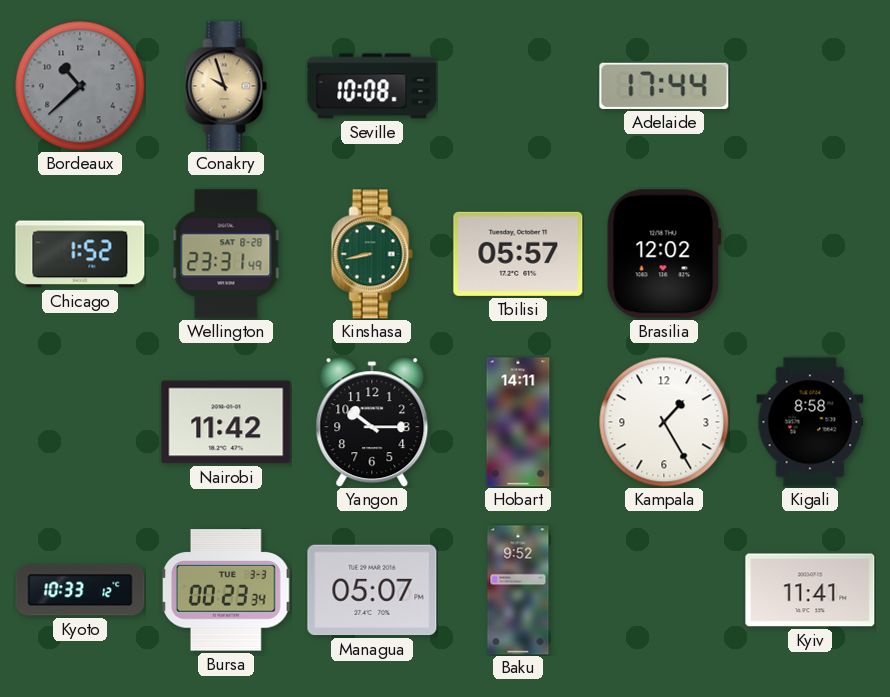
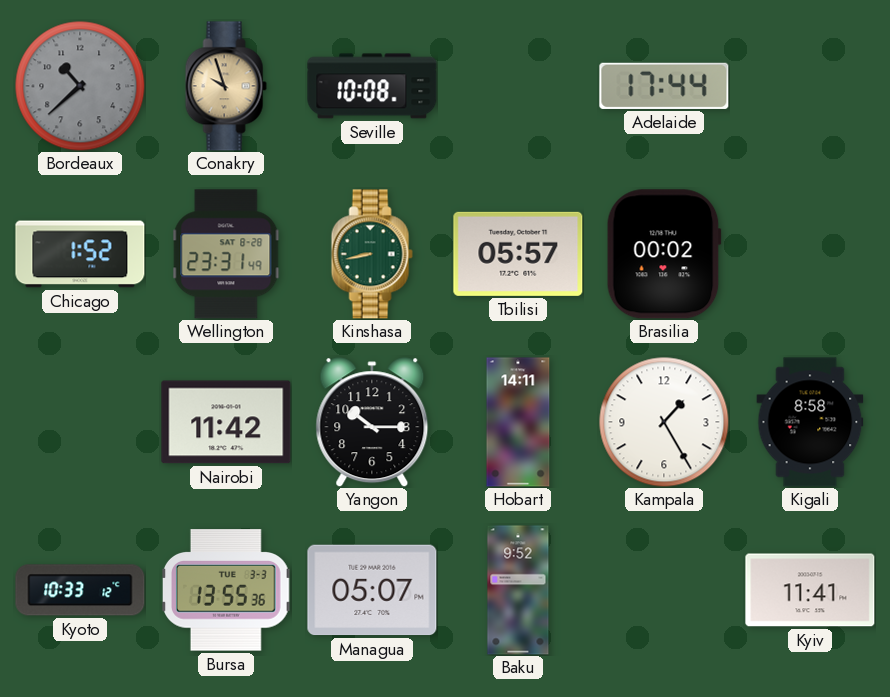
Brasilia: 12:02 -> 00:02
Bursa: 00:23 -> 13:55
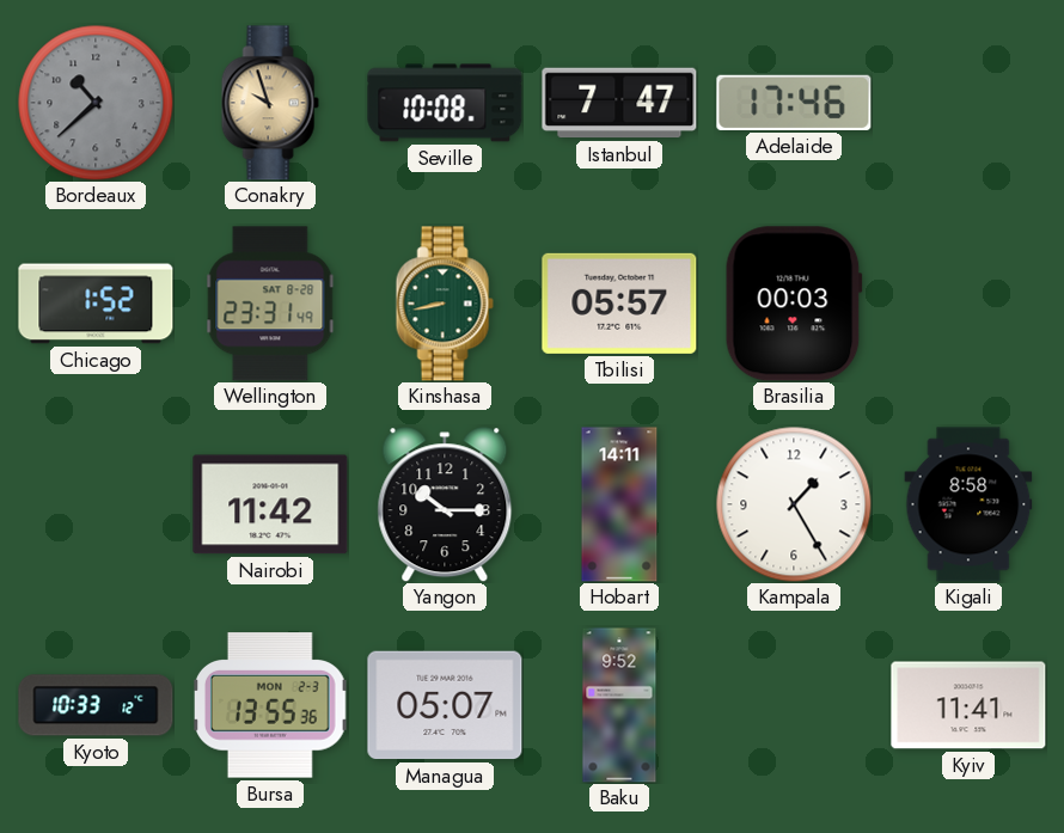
Istanbul: none -> 7:47
Adelaide: 17:44 -> 17:46
Brasilia: 00:02 -> 00:03
Bursa date: TUE 3-3 -> MON 2-3
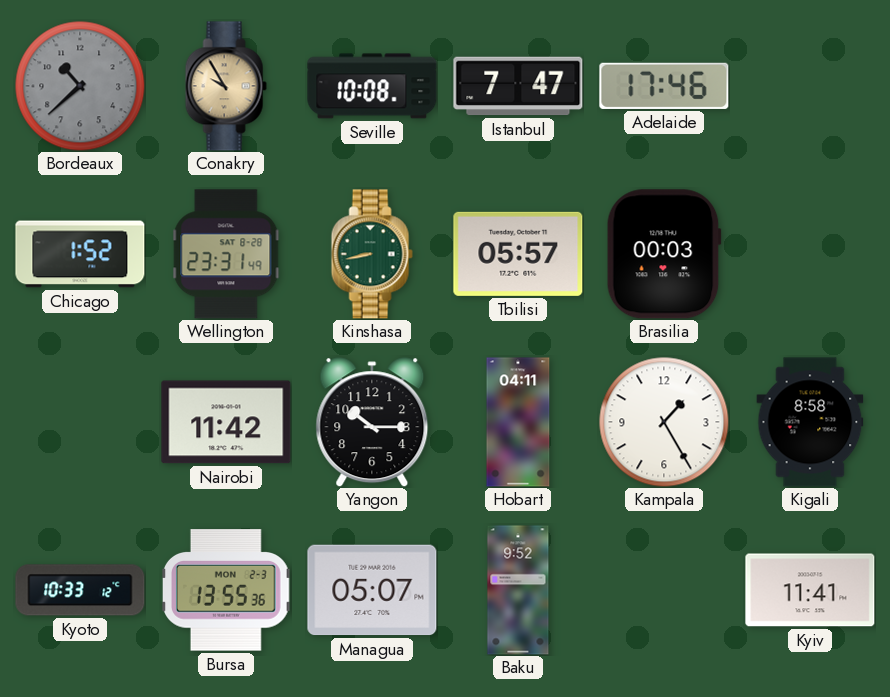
Conakry: 9:57 -> 9:55
Hobart: 14:11 -> 04:11
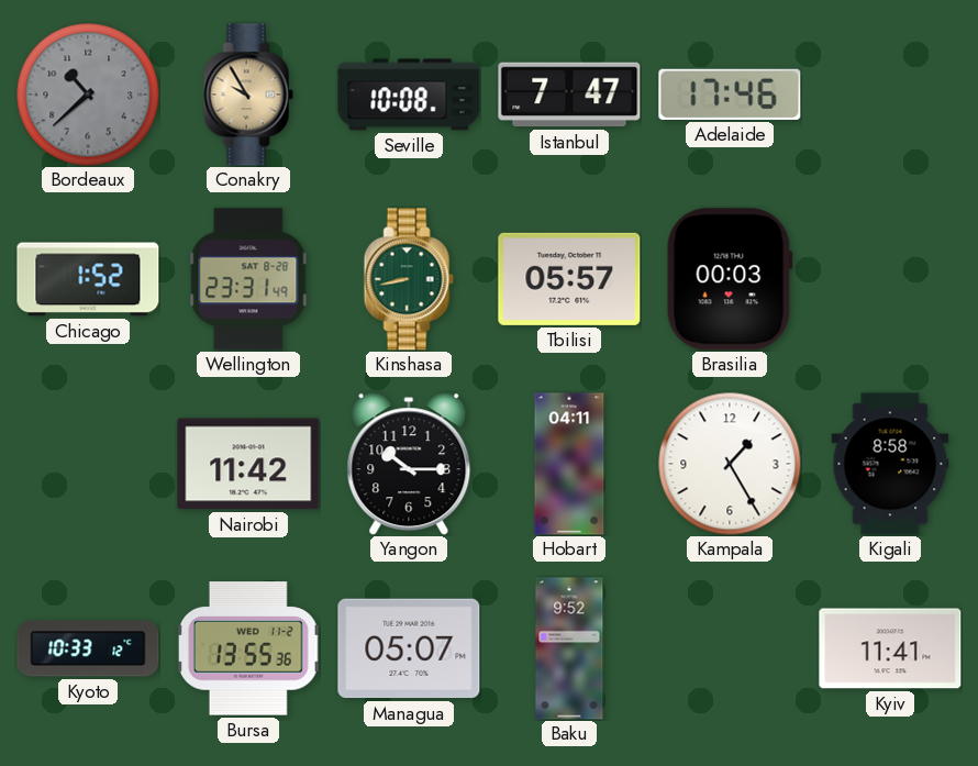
Bursa date: MON 2-3 -> WED 11-2
